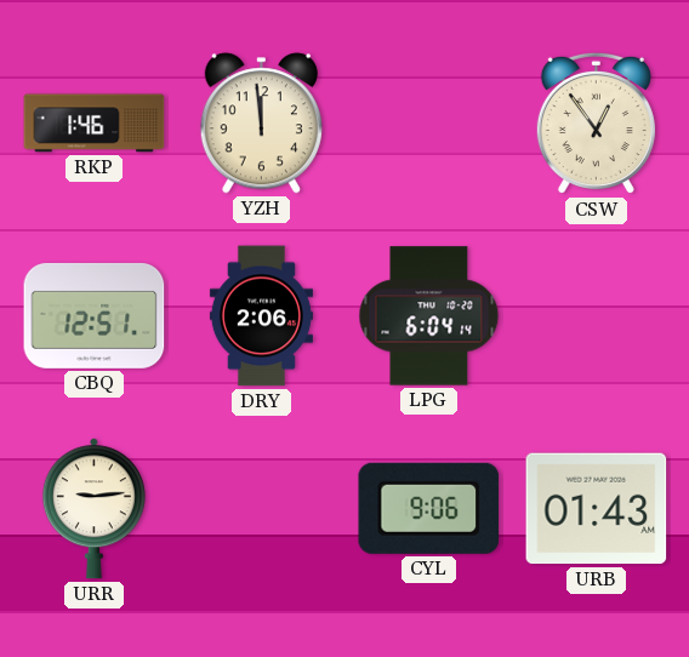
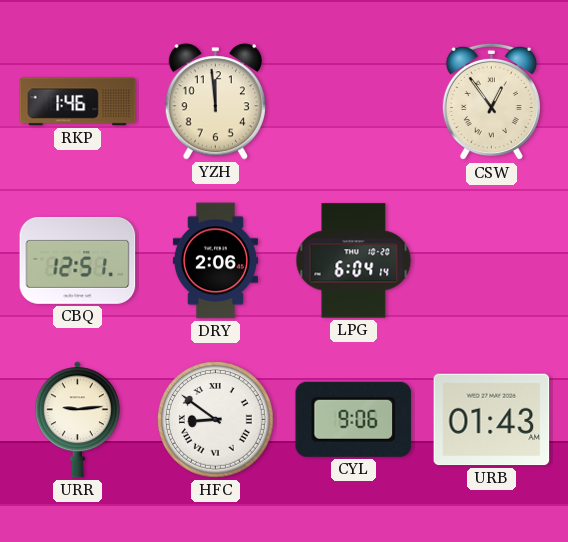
HFC: none -> 8:51
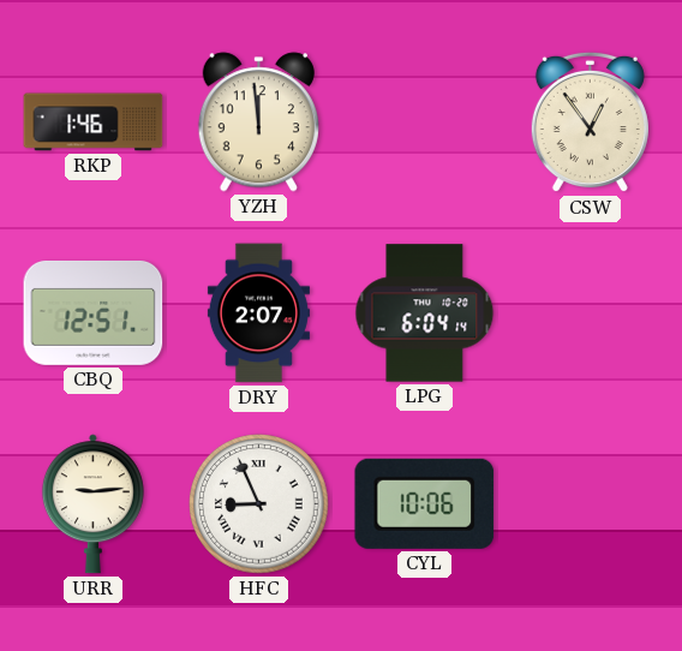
DRY: 2:06 -> 2:07
HFC: 8:51 -> 8:56
CYL: 9:06 -> 10:06
URB: 01:43 -> none
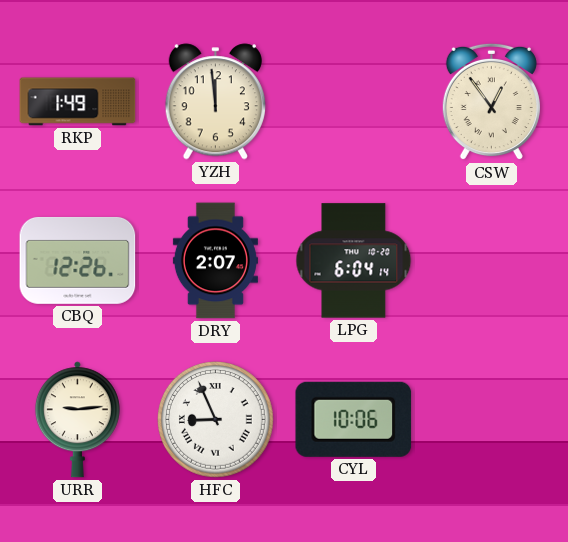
RKP: 1:46 -> 1:49
CBQ: 12:51 -> 12:26
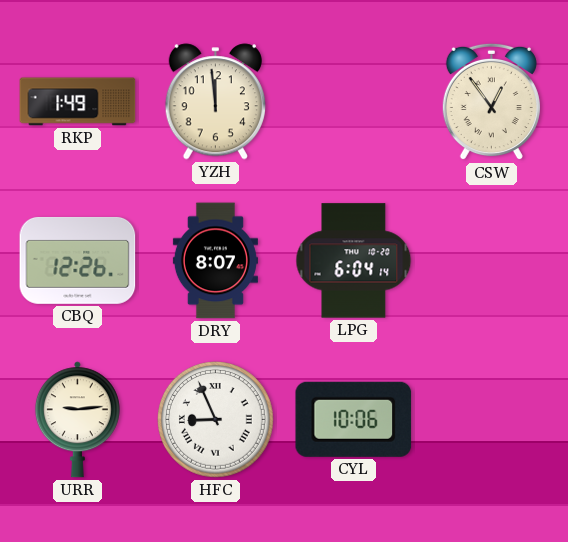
DRY: 2:07 -> 8:07
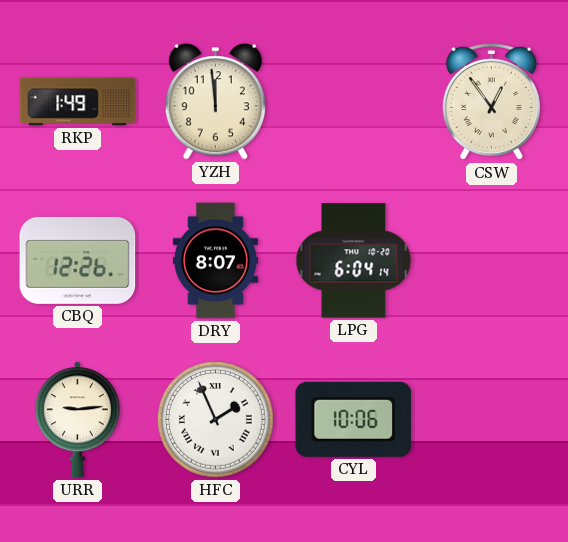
HFC: 8:56 -> 1:56
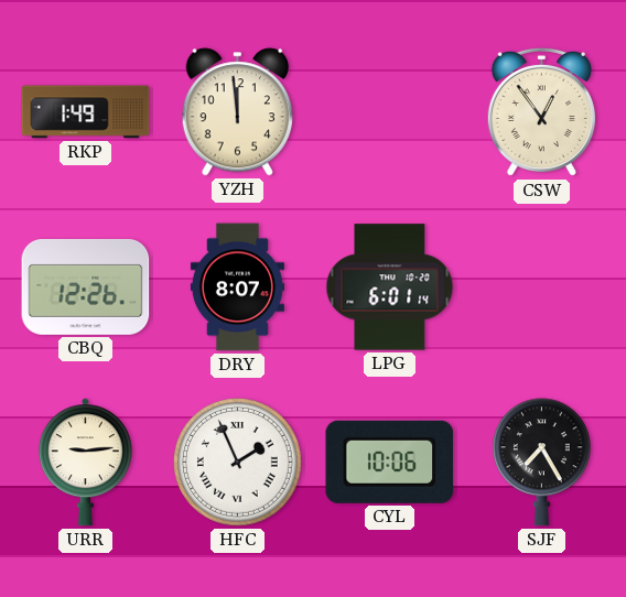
LPG: 6:04 -> 6:01
SJF: none -> 7:25
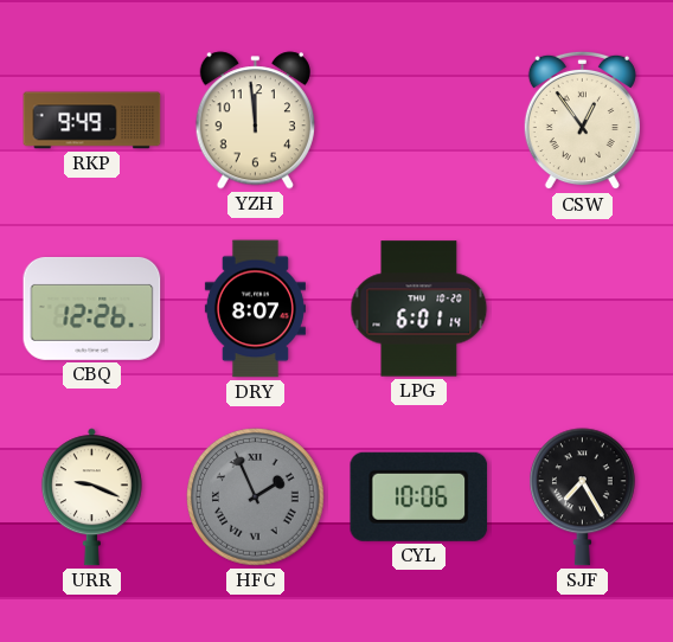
RKP: 1:49 -> 9:49
URR: 9:14 -> 9:19
HFC dial: white -> grey
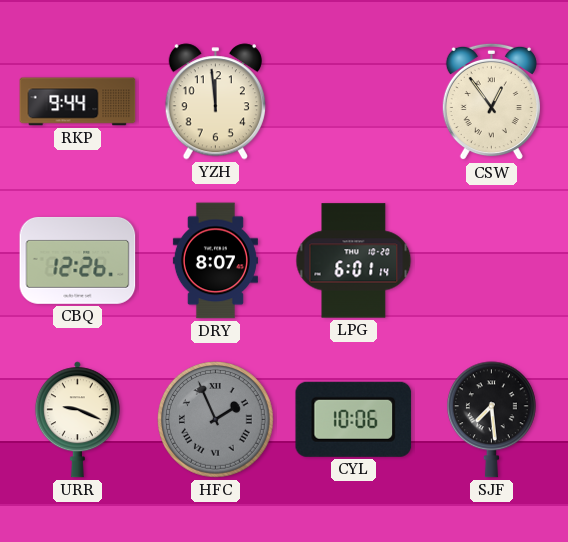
RKP: 9:49 -> 9:44
SJF: 7:25 -> 7:29
